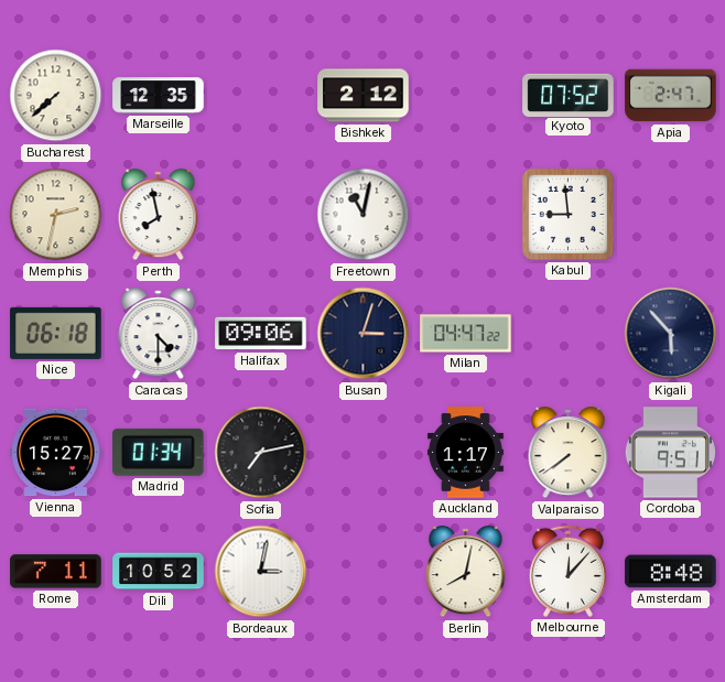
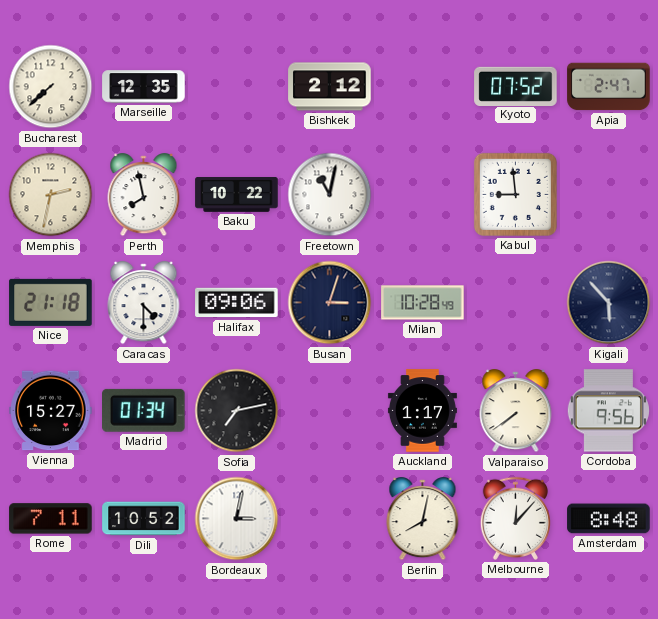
Baku: none -> 10:22
Nice: 06:18 -> 21:18
Milan: 04:47 -> 10:28
Cordoba: 9:51 -> 9:56
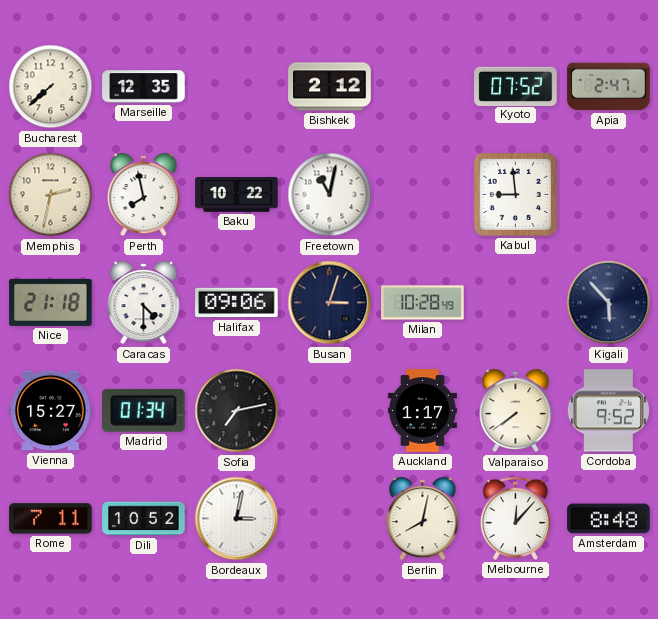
Cordoba: 9:56 -> 9:52
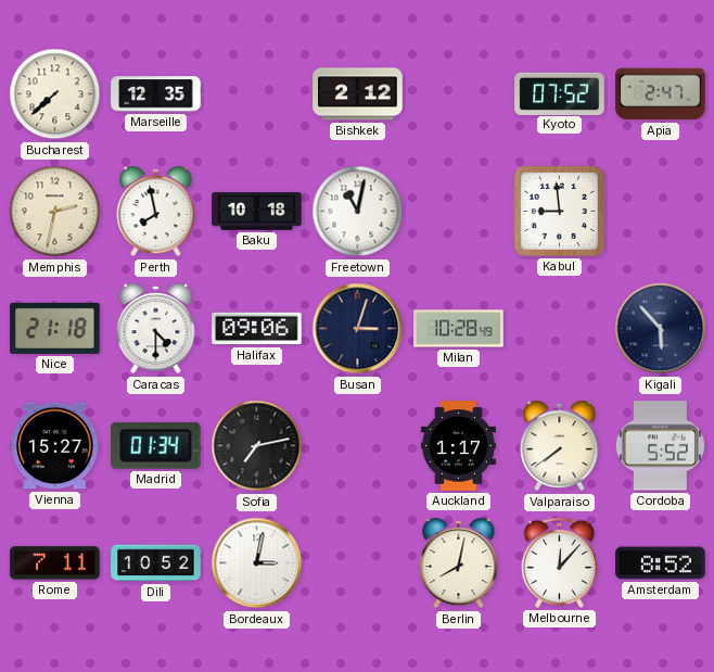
Baku: 10:22 -> 10:18
Cordoba: 9:52 -> 5:52
Amsterdam: 8:48 -> 8:52
